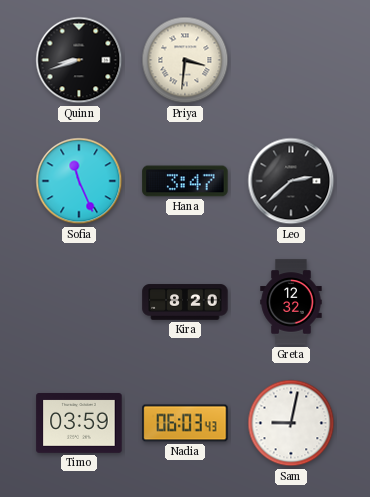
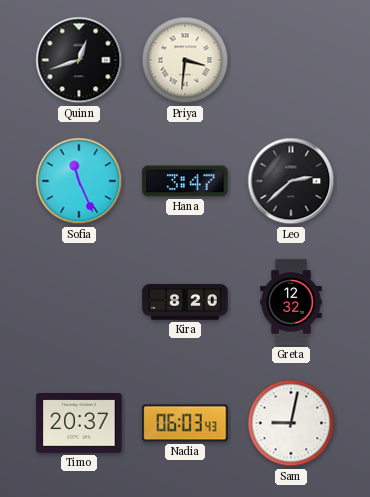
Quinn: 8:42 -> 12:42
Timo: 03:59 -> 20:37
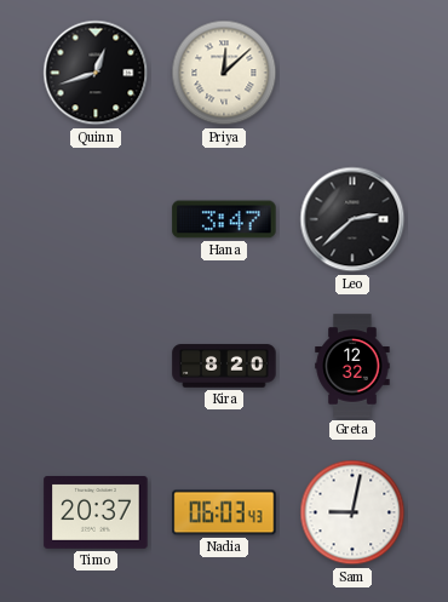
Priya: 3:31 -> 12:08
Sofia: 11:26 -> none
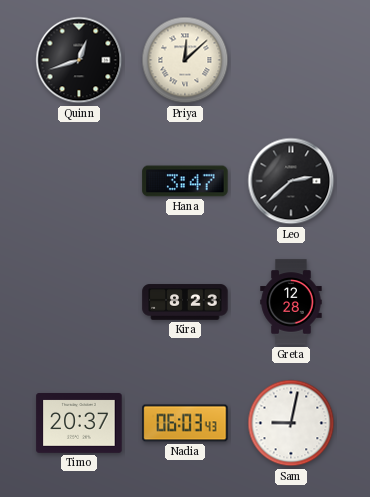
Kira: 8:20 -> 8:23
Greta: 12:32 -> 12:28
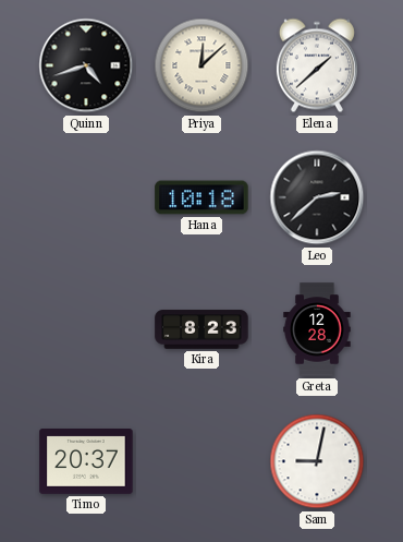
Quinn: 12:42 -> 4:42
Elena: none -> 1:38
Hana: 3:47 -> 10:18
Nadia: 06:03 -> none
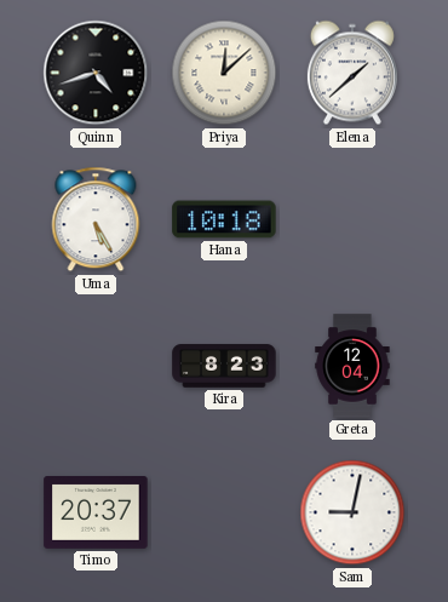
Uma: none -> 5:25
Leo: 2:38 -> none
Greta: 12:28 -> 12:04
